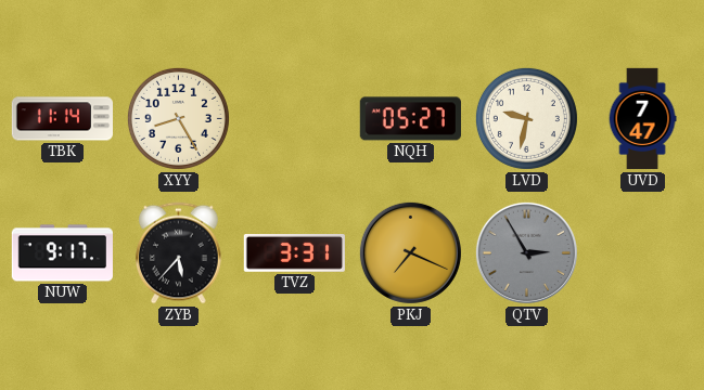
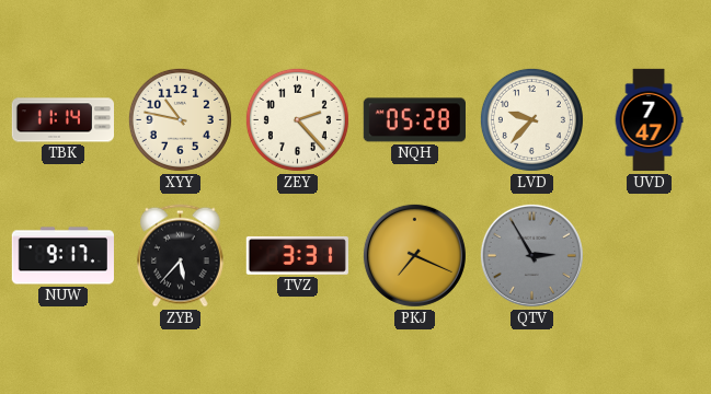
XYY: 8:25 -> 10:47
ZEY: none -> 2:23
NQH: 05:27 -> 05:28
LVD: 9:32 -> 9:37
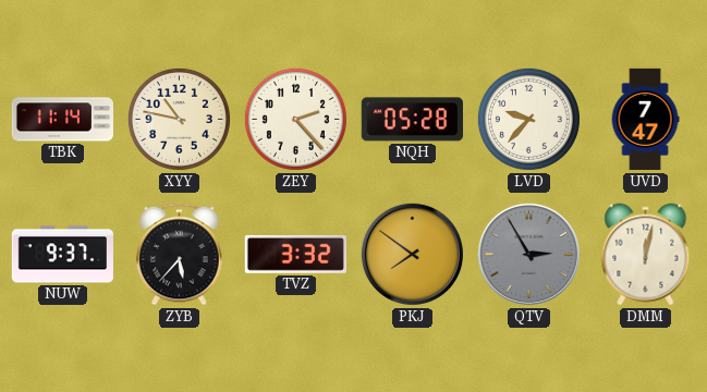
NUW: 9:17 -> 9:37
TVZ: 3:31 -> 3:32
PKJ: 7:19 -> 7:51
DMM: none -> 12:02
